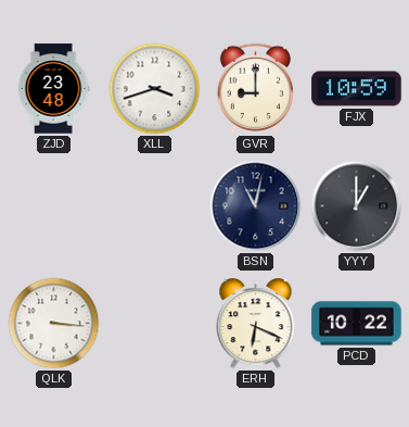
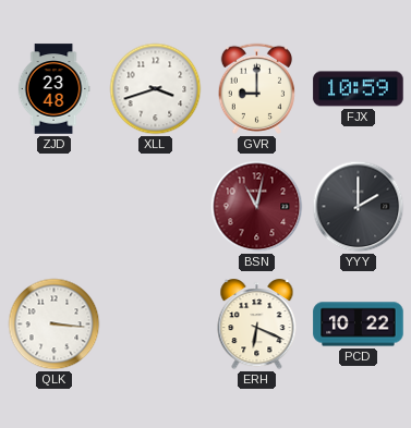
BSN dial: navy -> burgundy
YYY: 1:00 -> 2:00
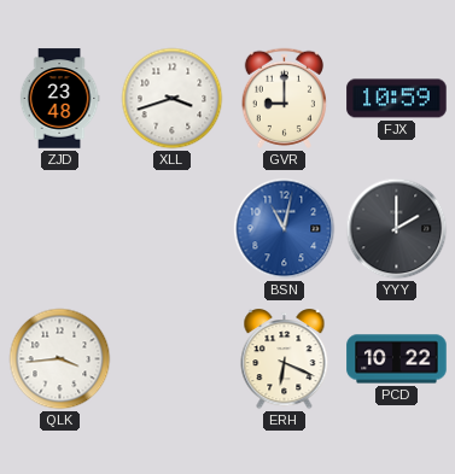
BSN dial: burgundy -> blue
QLK: 3:16 -> 3:44
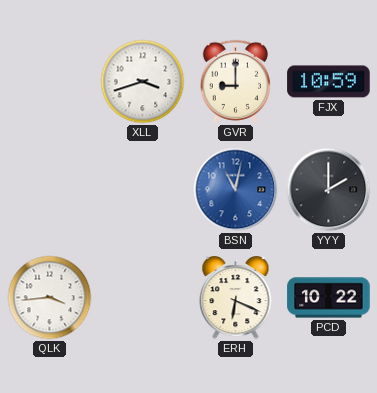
ZJD: 23:48 -> none
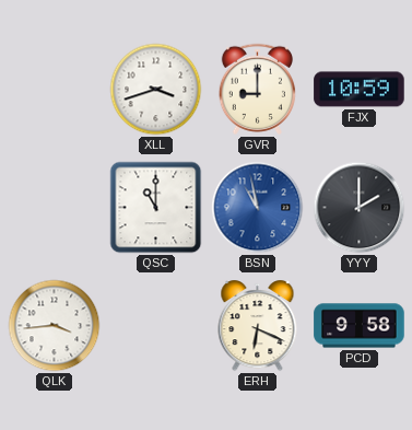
QSC: none -> 11:00
BSN: 11:02 -> 10:58
PCD: 10:22 -> 9:58
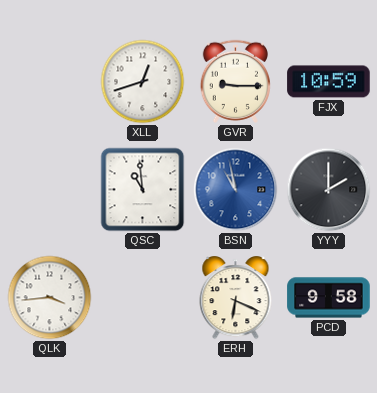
XLL: 3:42 -> 12:42
GVR: 9:00 -> 9:15
QSC: 11:00 -> 10:59
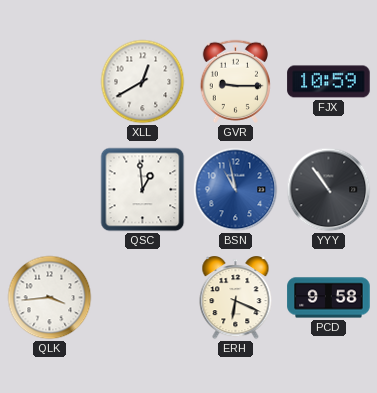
XLL: 12:42 -> 12:40
QSC: 10:59 -> 12:59
YYY: 2:00 -> 10:54
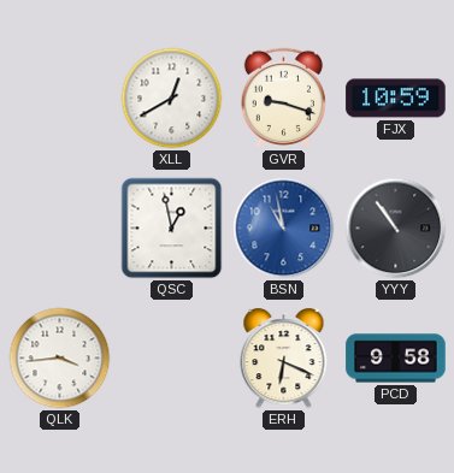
GVR: 9:15 -> 9:18
QSC: 12:59 -> 12:58
